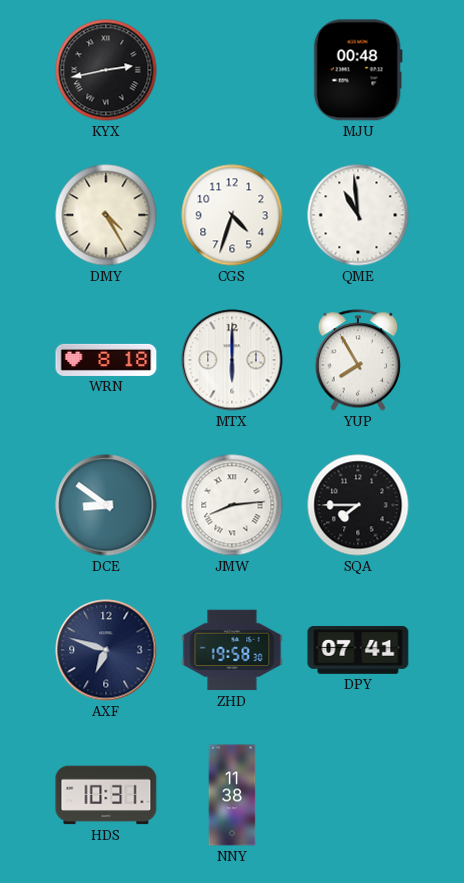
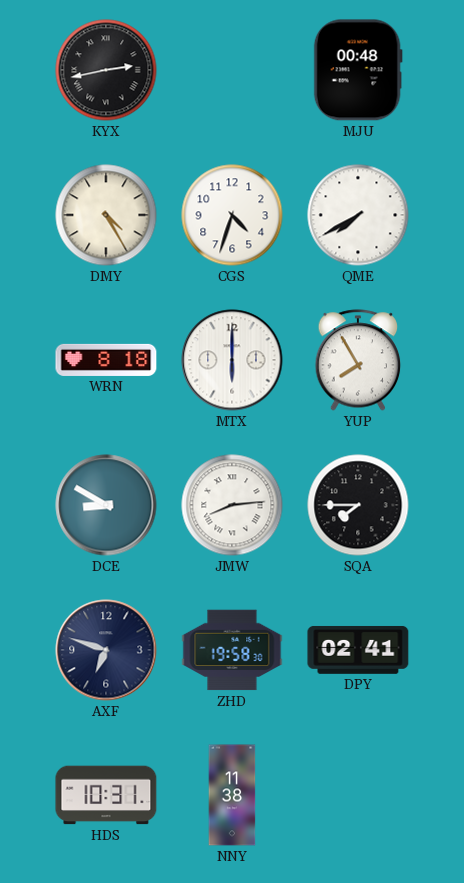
QME: 10:59 -> 7:40
DCE: 8:51 -> 8:50
DPY: 07:41 -> 02:41
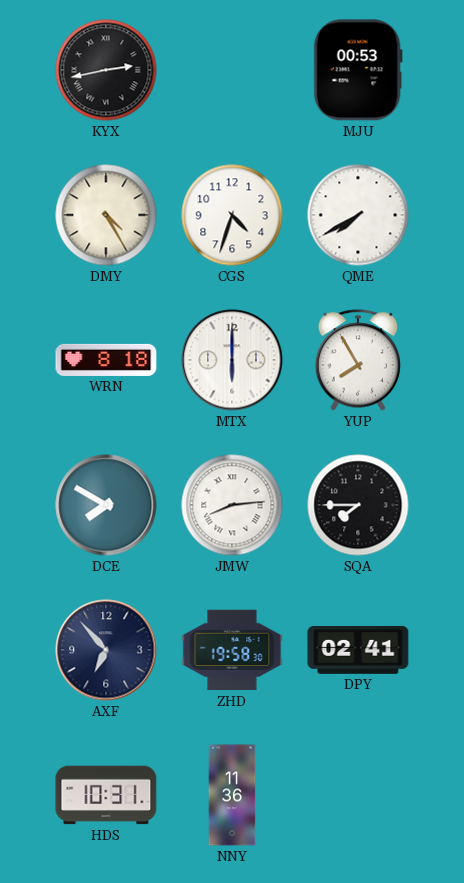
MJU: 00:48 -> 00:53
DCE: 8:50 -> 7:50
AXF: 6:48 -> 6:53
NNY: 11:38 -> 11:36
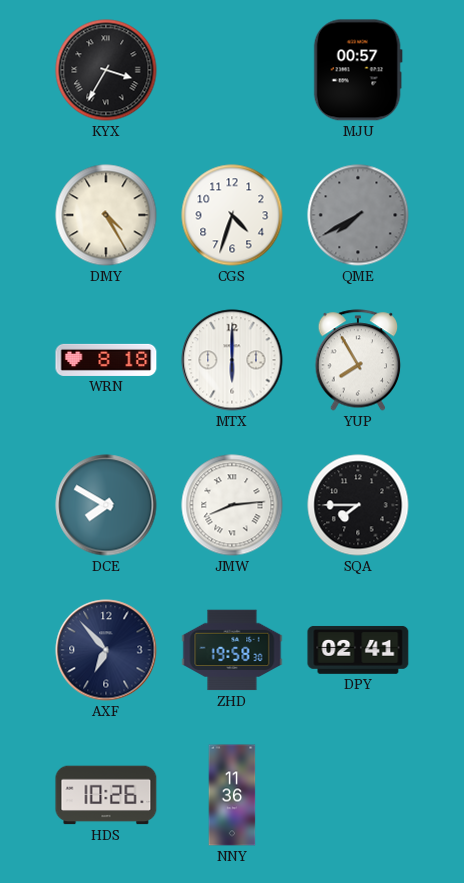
KYX: 2:43 -> 3:35
MJU: 00:53 -> 00:57
QME dial: white -> grey
HDS: 10:31 -> 10:26
